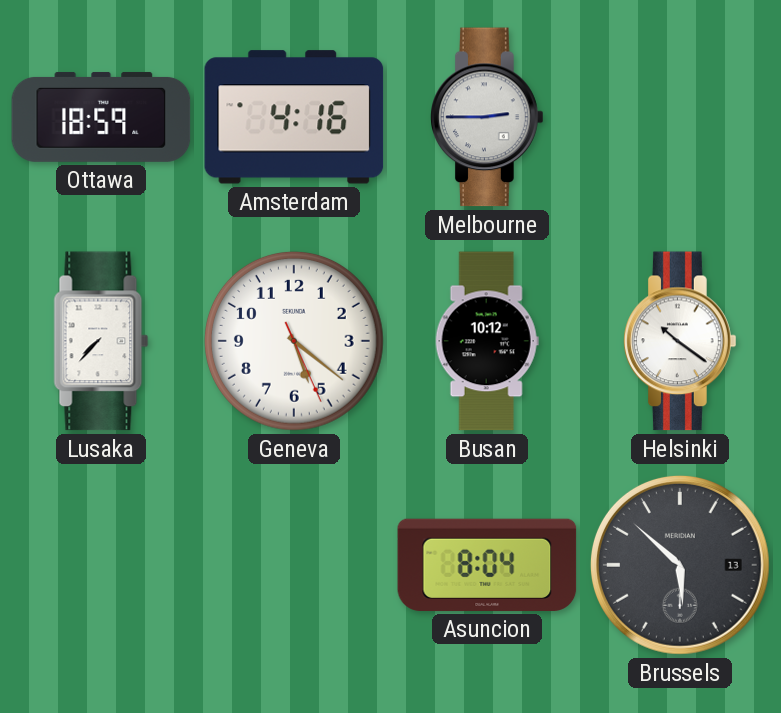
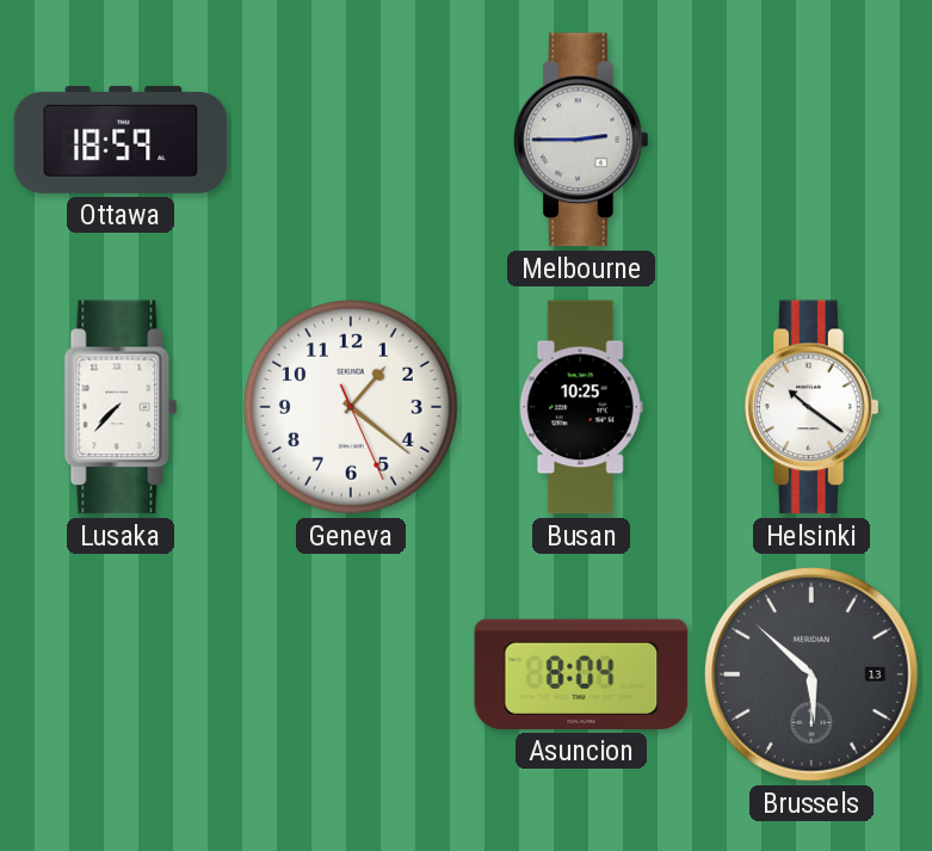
Amsterdam: 4:16 -> none
Geneva: 5:21 -> 1:21
Busan: 10:12 -> 10:25
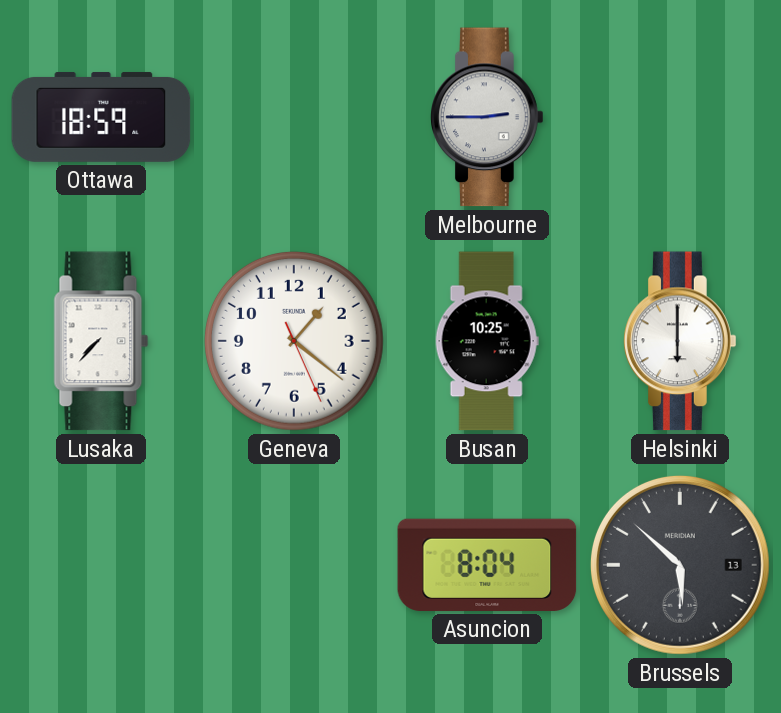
Helsinki: 10:21 -> 6:00
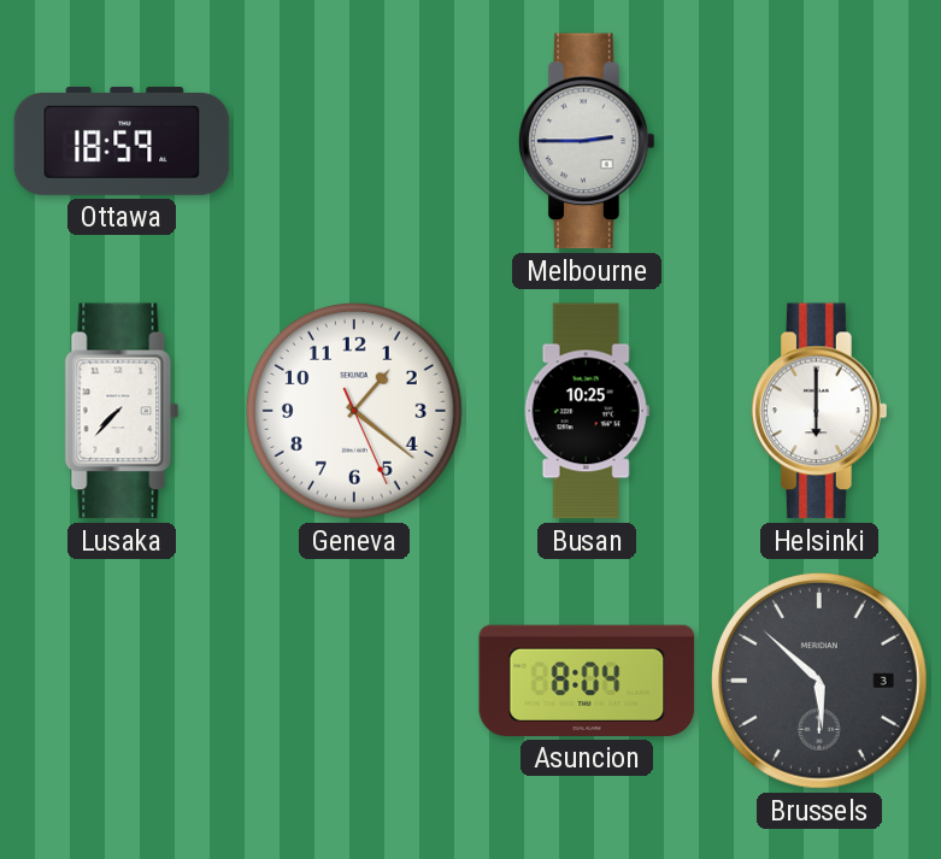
Brussels date: 13 -> 3
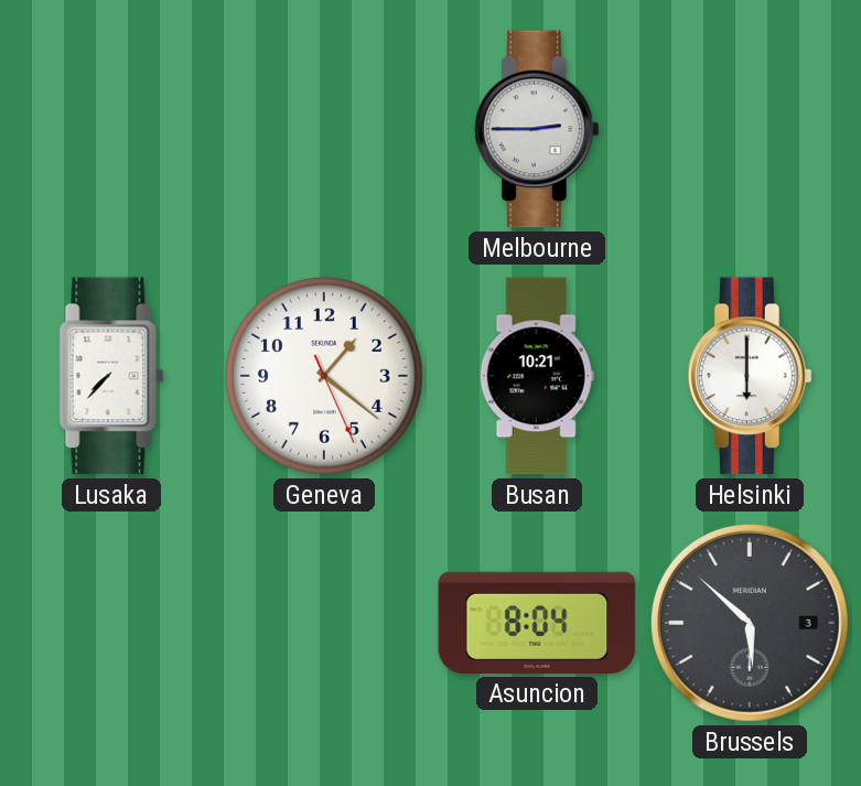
Ottawa: 18:59 -> none
Busan: 10:25 -> 10:21
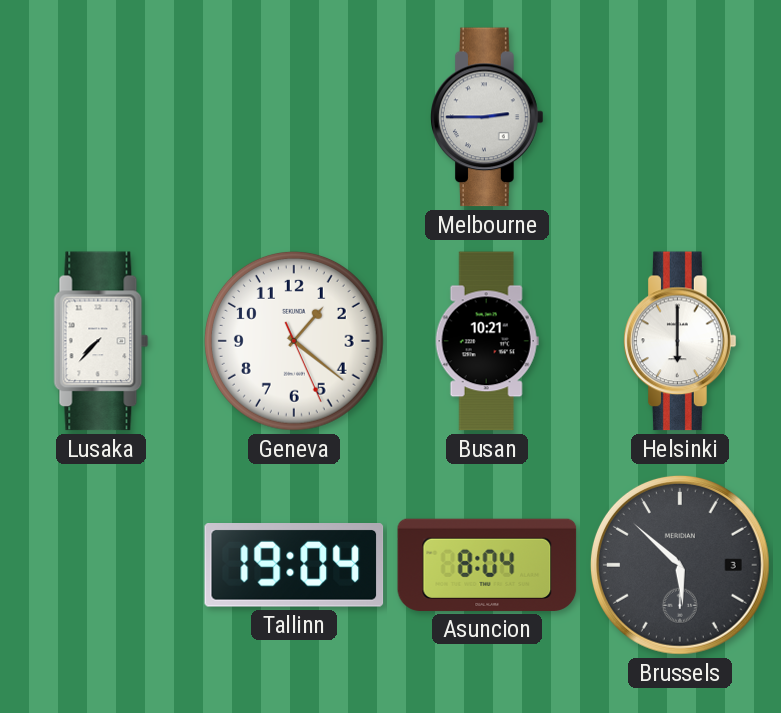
Tallinn: none -> 19:04
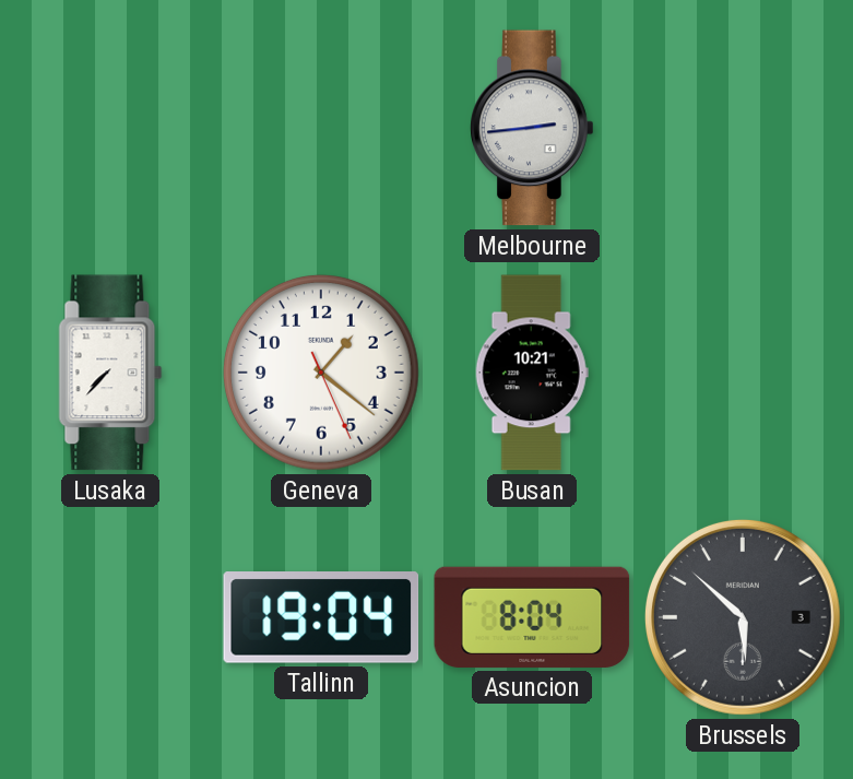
Melbourne: 2:45 -> 2:44
Helsinki: 6:00 -> none
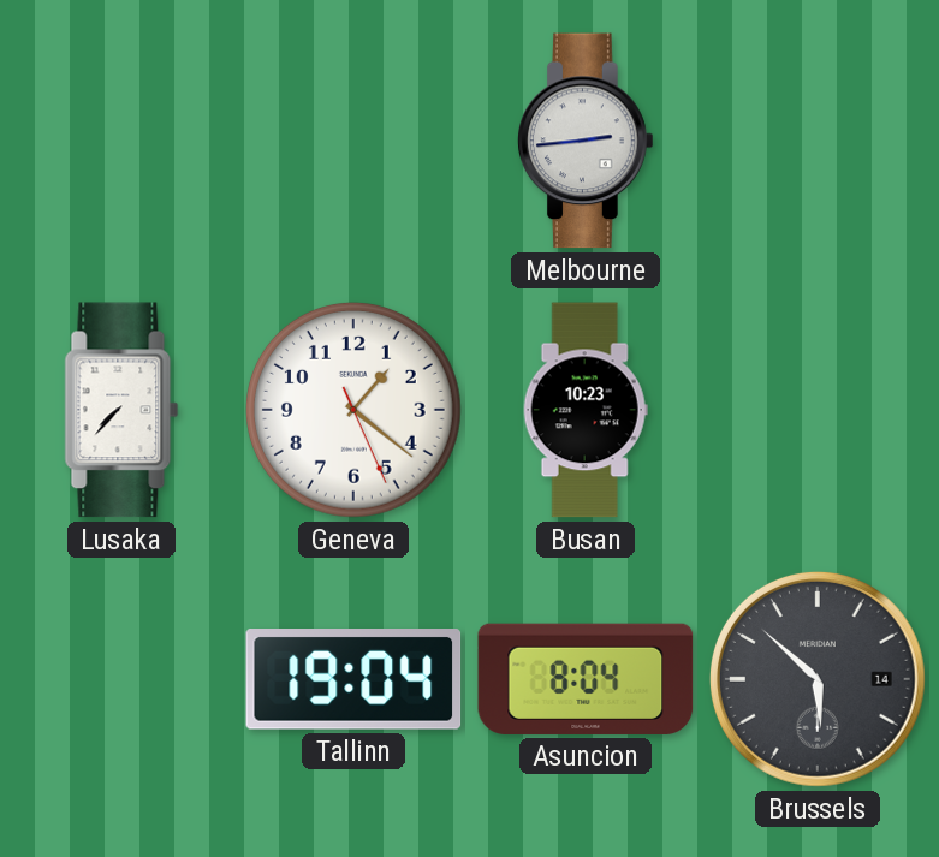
Busan: 10:21 -> 10:23
Brussels date: 3 -> 14
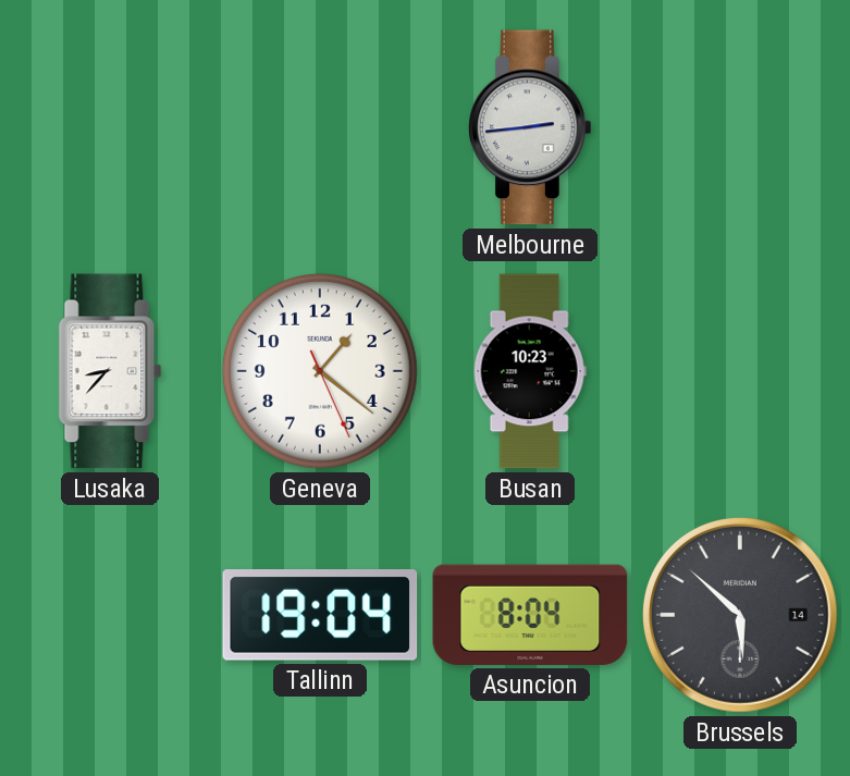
Lusaka: 7:37 -> 8:37
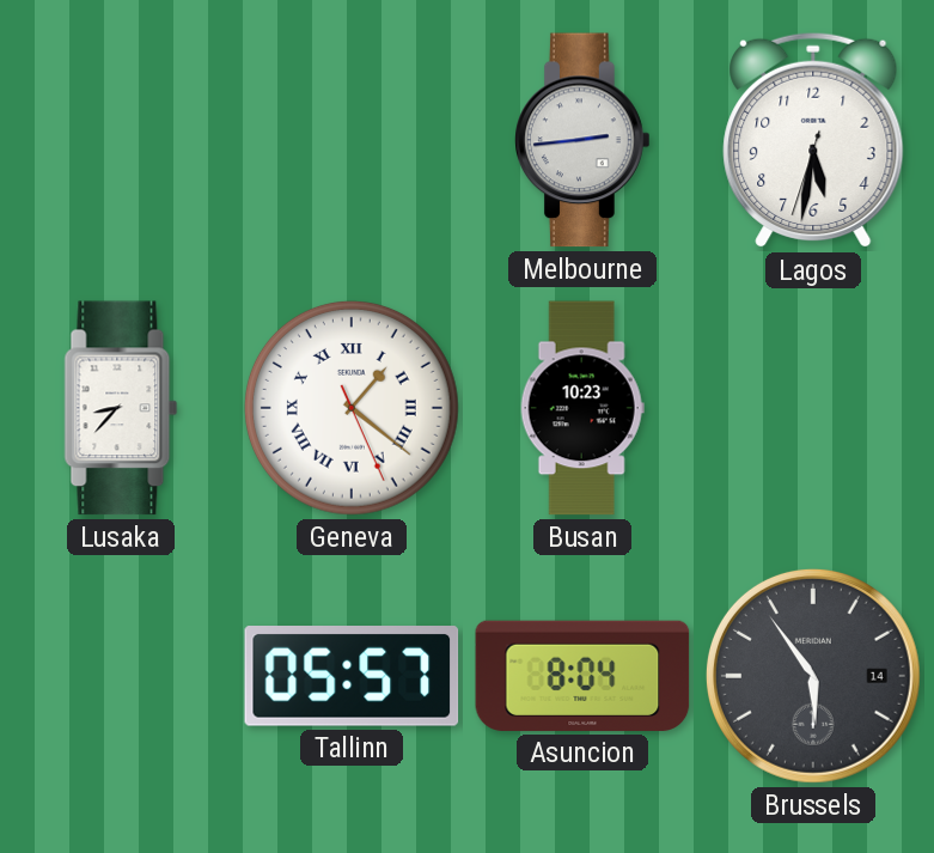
Lagos: none -> 5:31
Geneva numerals: Arabic -> Roman
Tallinn: 19:04 -> 05:57
Brussels: 5:52 -> 5:54
